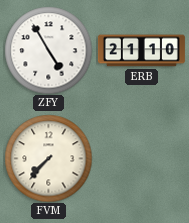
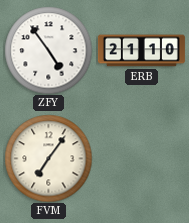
ZFY: 4:55 -> 4:54
FVM: 7:37 -> 7:06
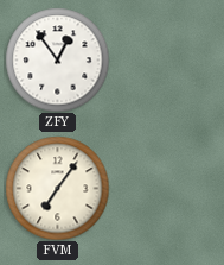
ZFY: 4:54 -> 12:54
ERB: 21:10 -> none
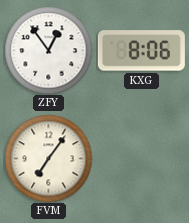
KXG: none -> 8:06
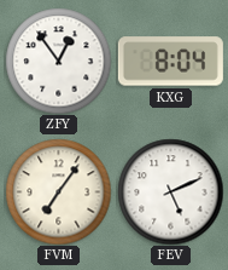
KXG: 8:06 -> 8:04
FEV: none -> 5:11
